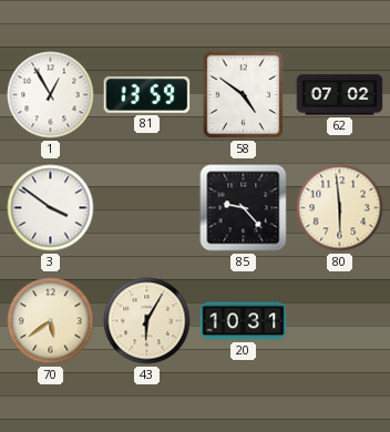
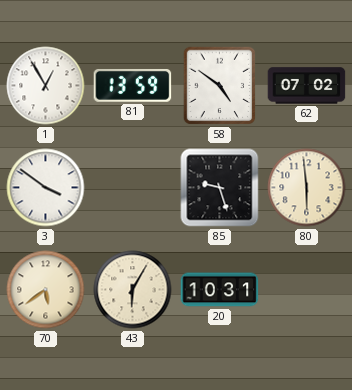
85: 9:23 -> 9:27
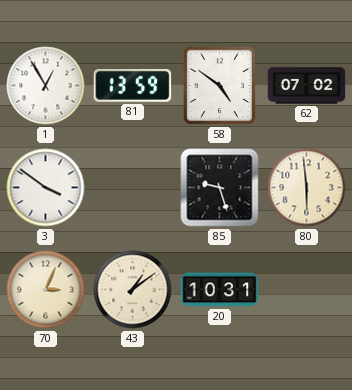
70: 5:39 -> 3:04
43: 6:05 -> 1:09
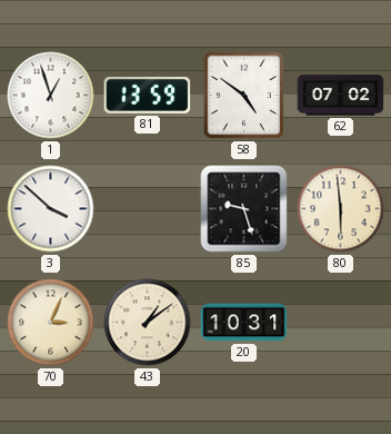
1: 12:55 -> 12:57
3: 3:51 -> 3:52
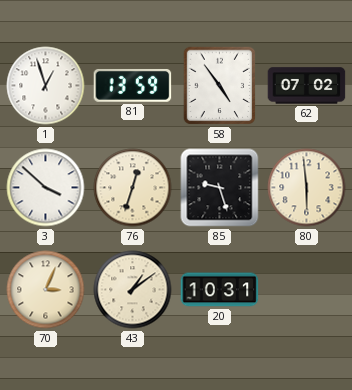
58: 4:51 -> 4:54
76: none -> 12:33
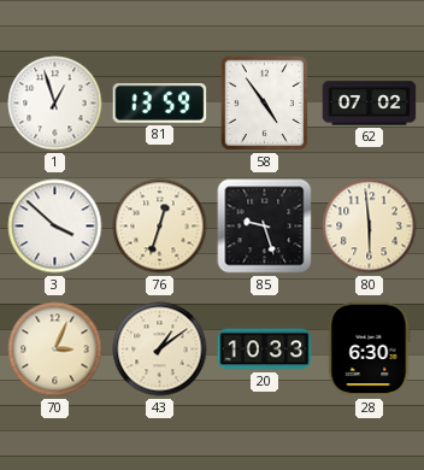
20: 10:31 -> 10:33
28: none -> 6:30
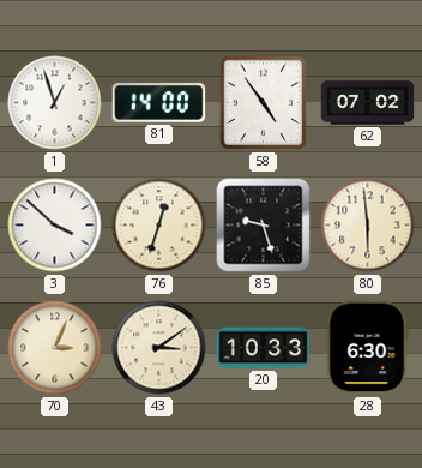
81: 13:59 -> 14:00
43: 1:09 -> 3:09
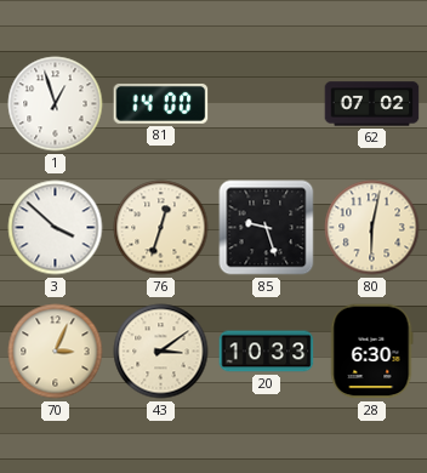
58: 4:54 -> none
80: 5:59 -> 6:02
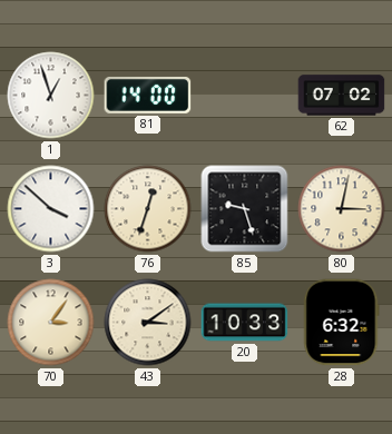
80: 6:02 -> 3:02
70: 3:04 -> 3:06
28: 6:30 -> 6:32
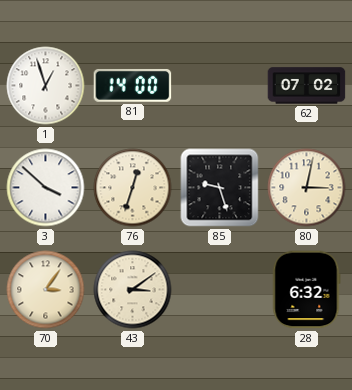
20: 10:33 -> none
